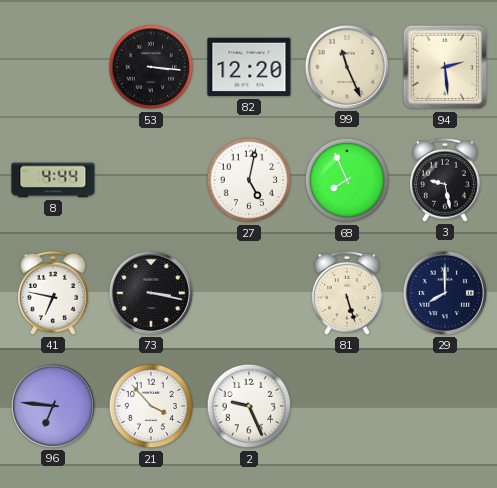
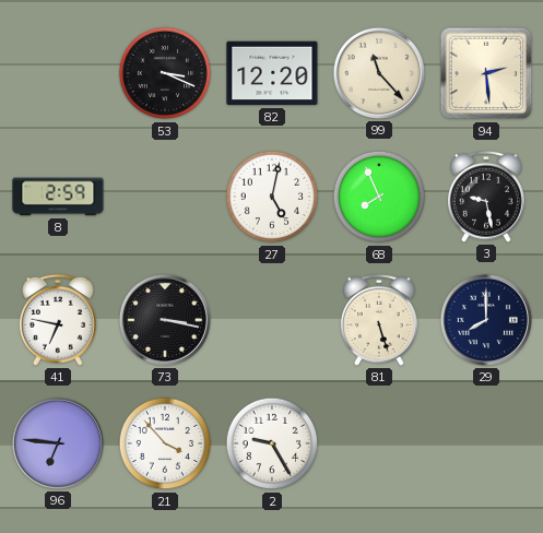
53: 3:16 -> 3:19
99: 11:26 -> 11:23
8: 4:44 -> 2:59
2: 9:26 -> 9:25
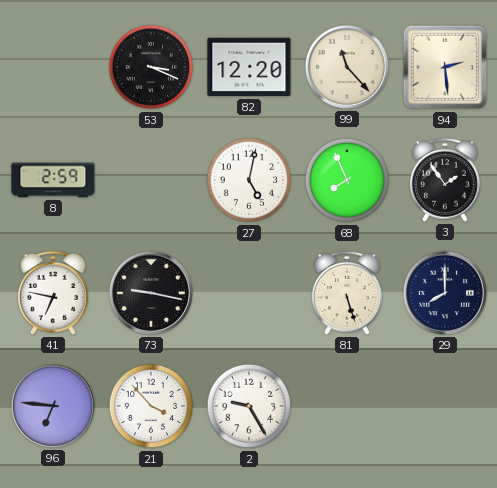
3: 9:28 -> 1:54
73: 3:17 -> 9:17
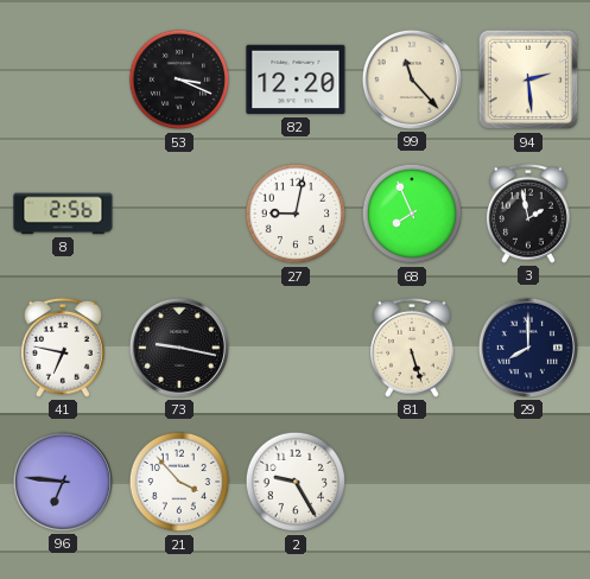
8: 2:59 -> 2:56
27: 5:02 -> 9:02
3: 1:54 -> 1:58
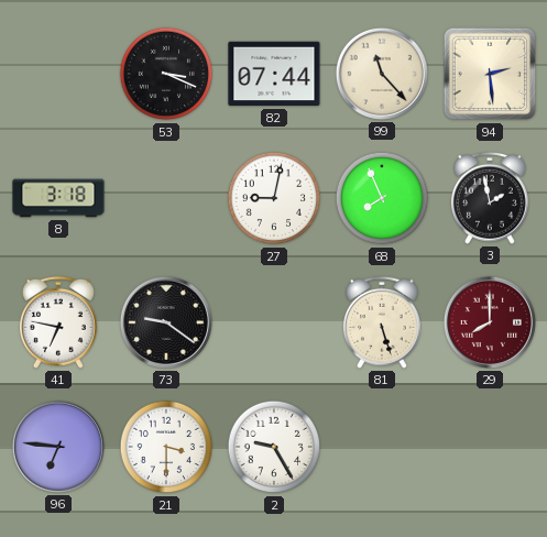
82: 12:20 -> 07:44
8: 2:56 -> 3:18
73: 9:17 -> 9:21
29 dial: navy -> burgundy
21: 3:53 -> 3:30
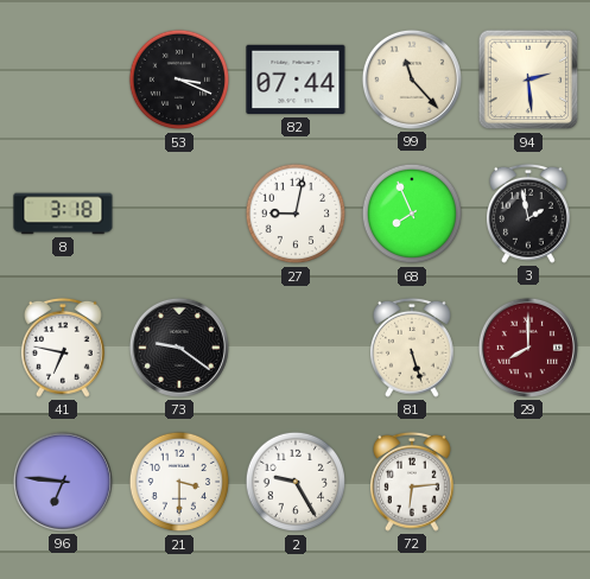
72: none -> 6:14
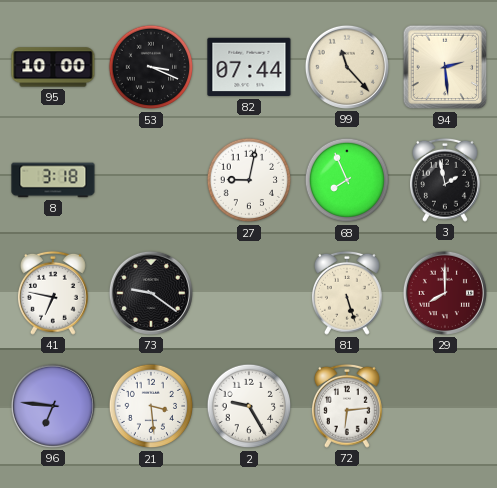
95: none -> 10:00
21: 3:30 -> 3:29
